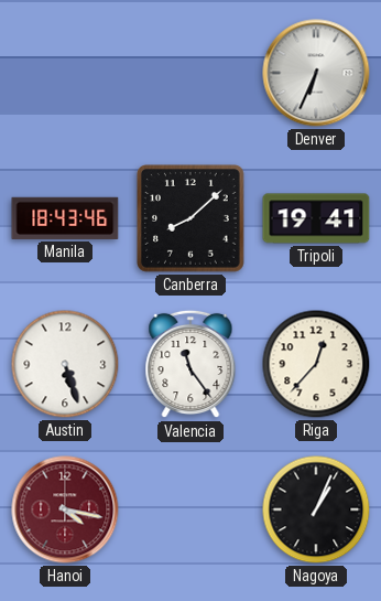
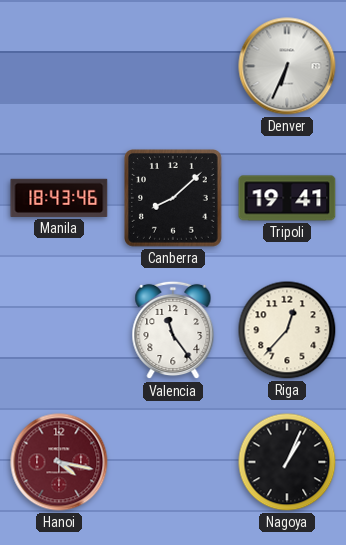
Austin: 5:27 -> none
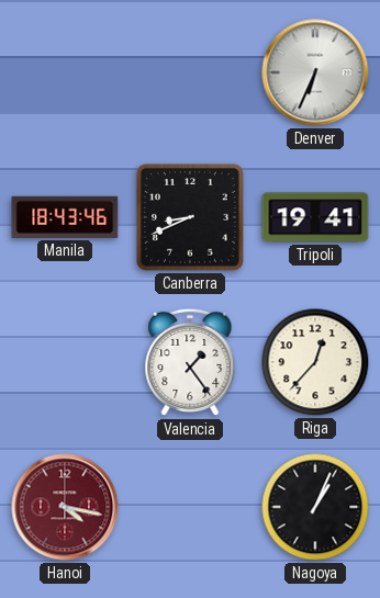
Canberra: 8:08 -> 8:41
Valencia: 11:24 -> 1:24
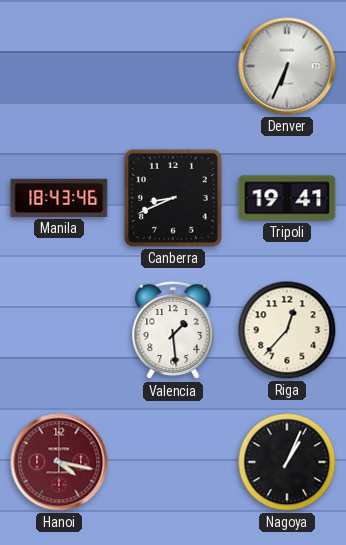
Valencia: 1:24 -> 1:29
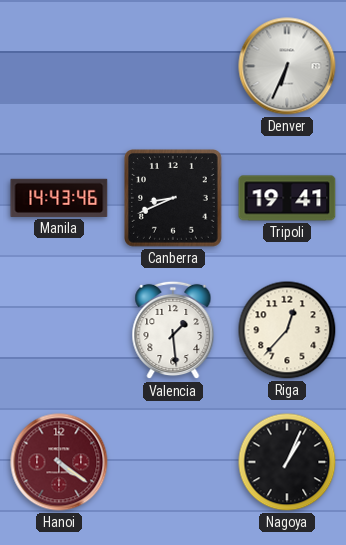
Manila: 18:43 -> 14:43
Hanoi: 4:17 -> 4:21
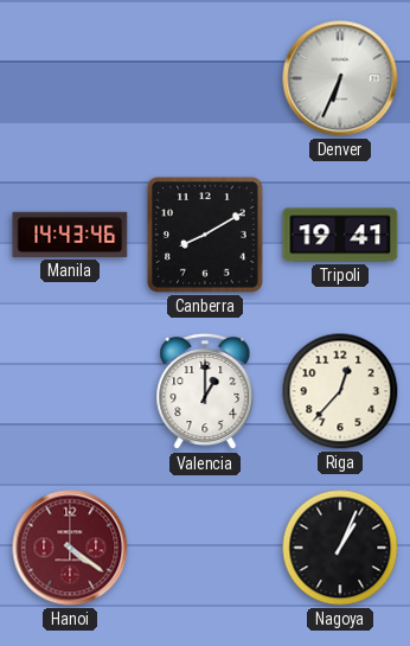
Canberra: 8:41 -> 8:10
Valencia: 1:29 -> 1:00
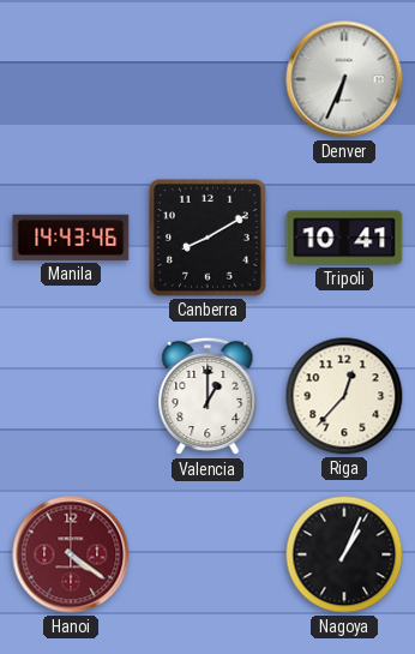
Tripoli: 19:41 -> 10:41
